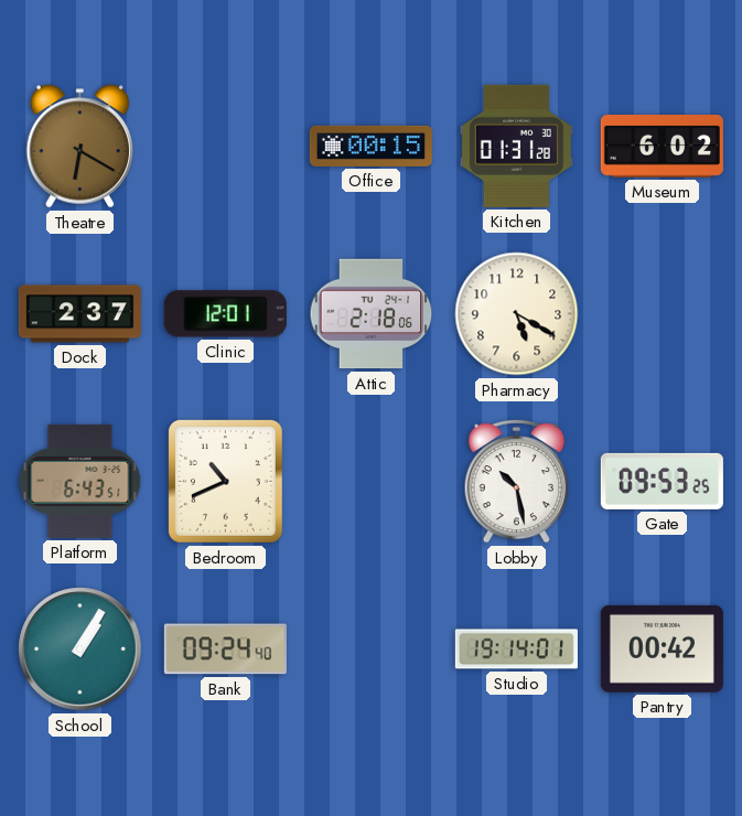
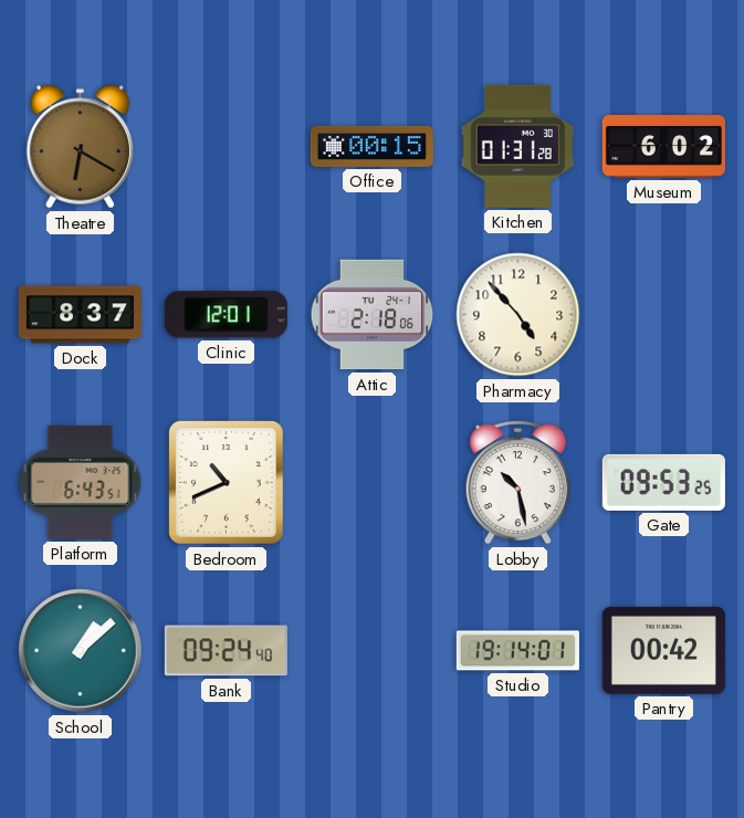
Dock: 2:37 -> 8:37
Pharmacy: 5:20 -> 4:53
School: 1:05 -> 1:08
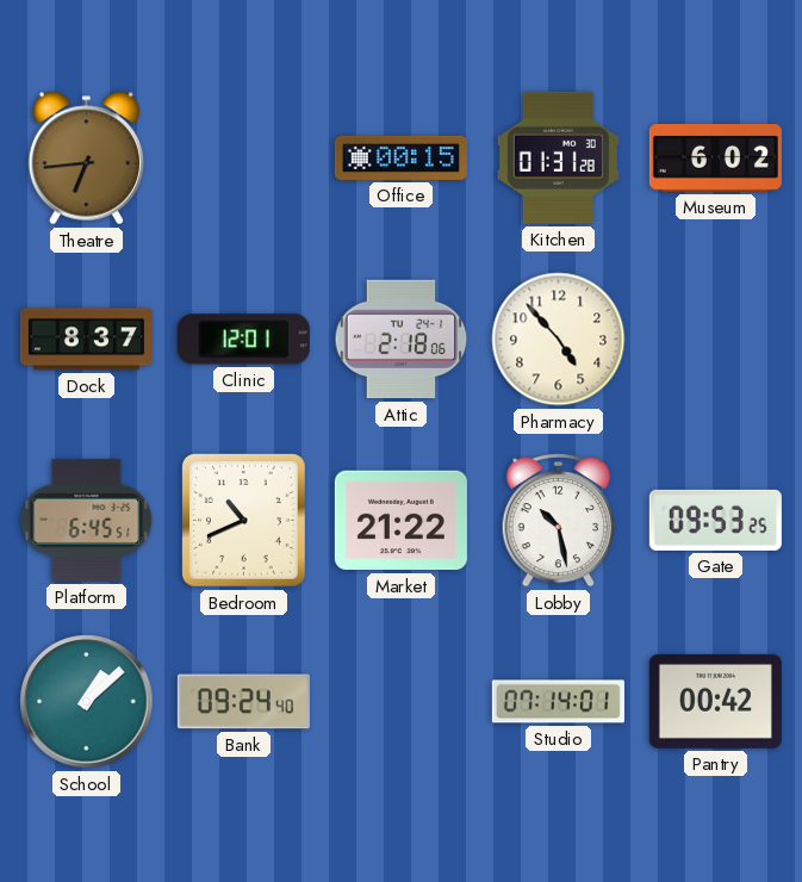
Theatre: 6:20 -> 6:44
Platform: 6:43 -> 6:45
Market: none -> 21:22
Studio: 19:14 -> 07:14
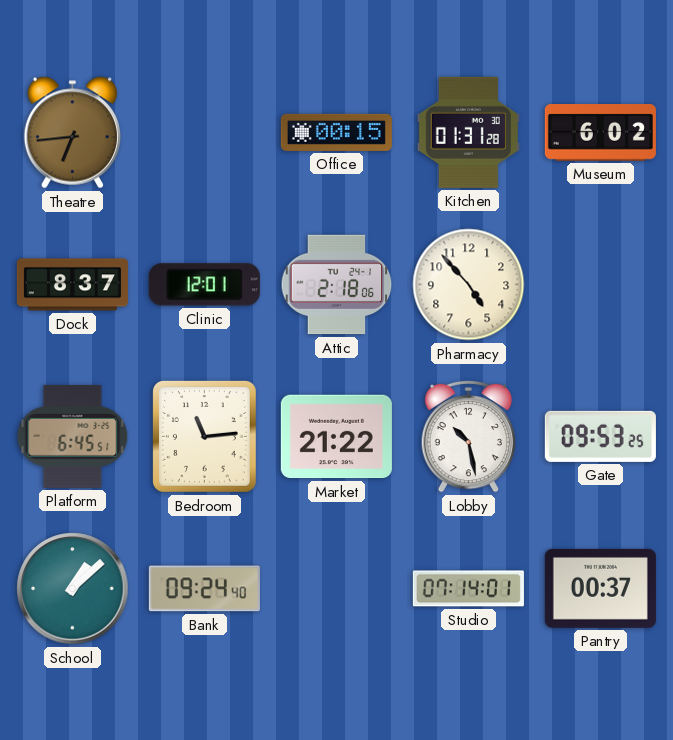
Bedroom: 10:41 -> 11:14
Pantry: 00:42 -> 00:37
